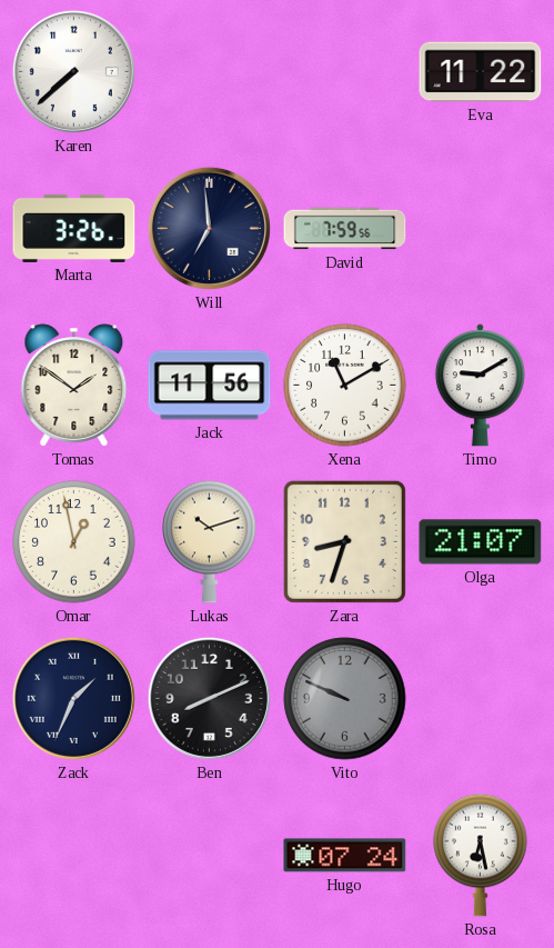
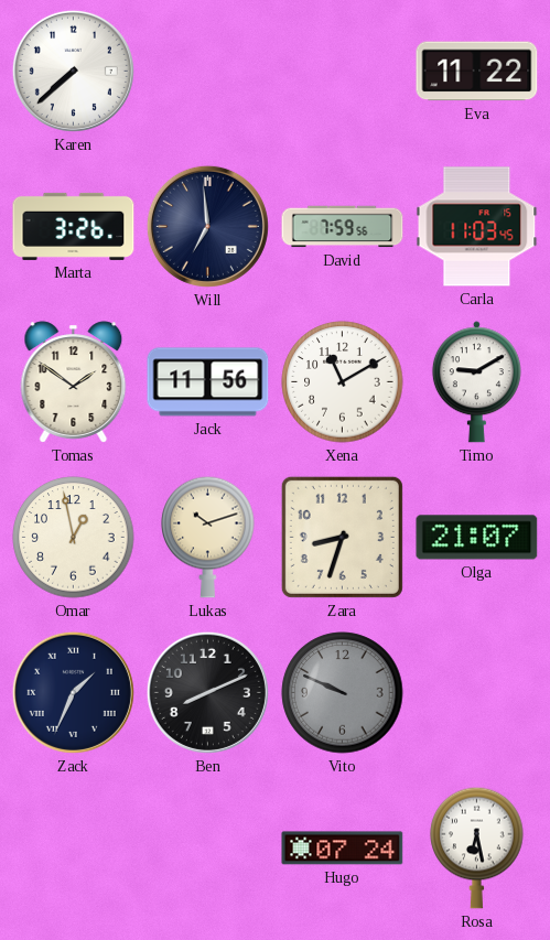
Carla: none -> 11:03
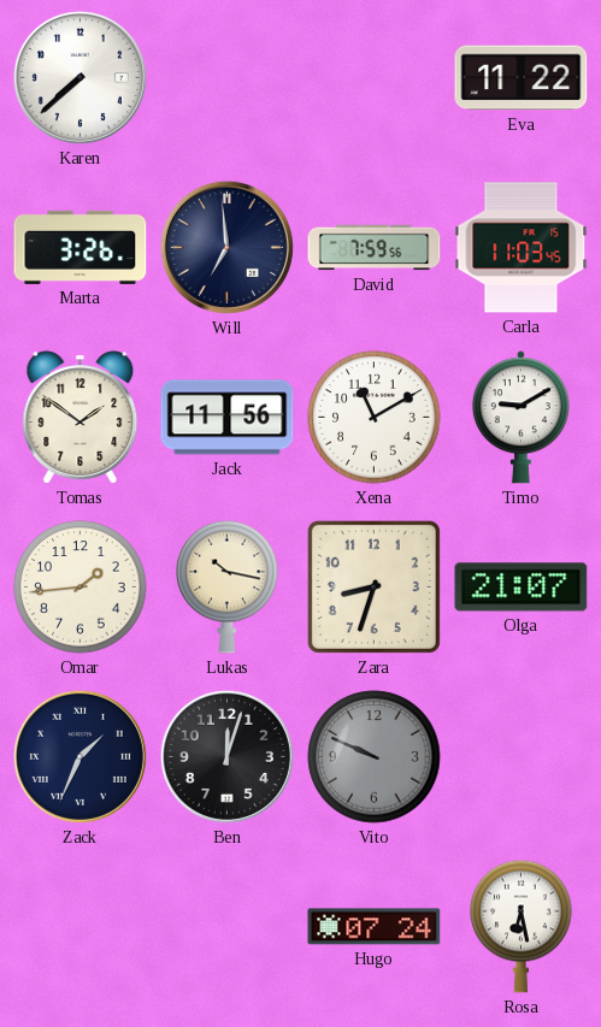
Omar: 12:58 -> 1:44
Lukas: 10:12 -> 10:17
Ben: 8:11 -> 12:03
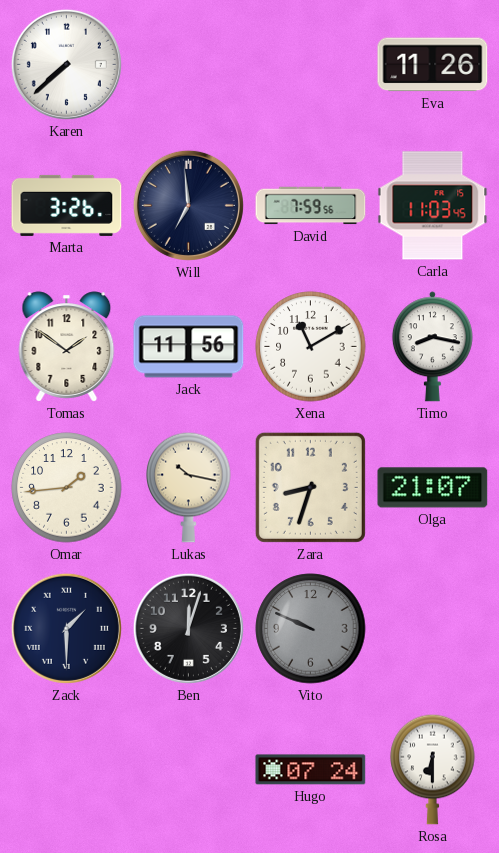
Eva: 11:22 -> 11:26
Timo: 9:10 -> 8:17
Zack: 1:34 -> 1:30
Rosa: 6:28 -> 6:30
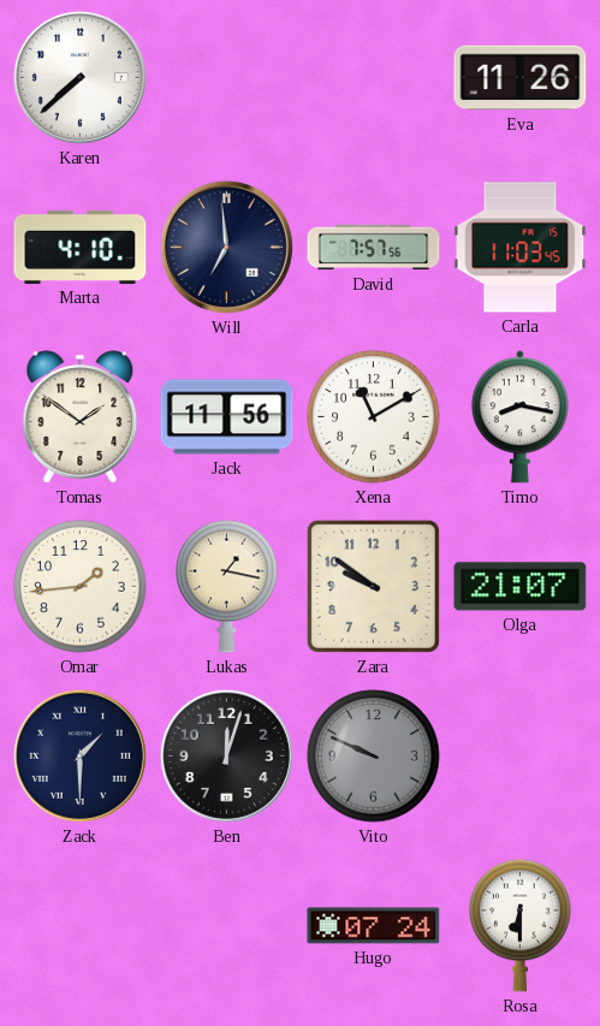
Marta: 3:26 -> 4:10
David: 7:59 -> 7:57
Lukas: 10:17 -> 1:17
Zara: 8:33 -> 9:51
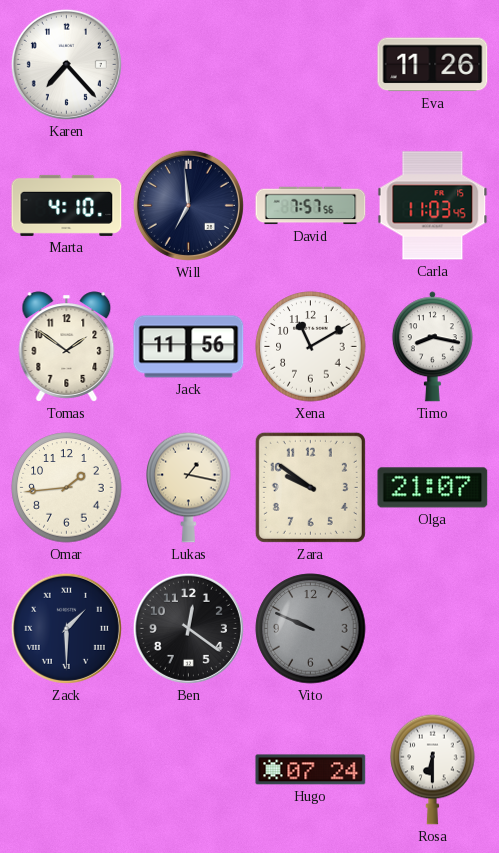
Karen: 7:38 -> 7:23
Ben: 12:03 -> 12:21
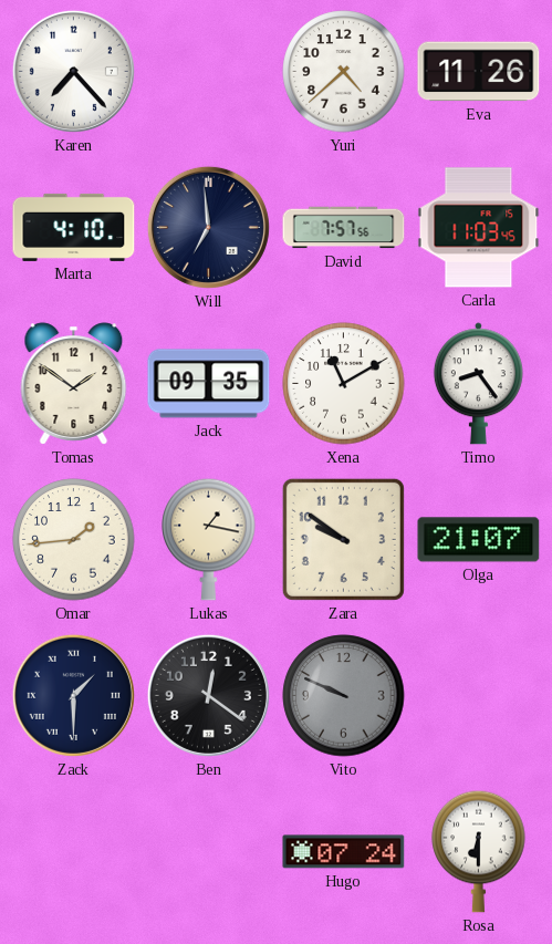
Yuri: none -> 4:38
Jack: 11:56 -> 09:35
Timo: 8:17 -> 8:24
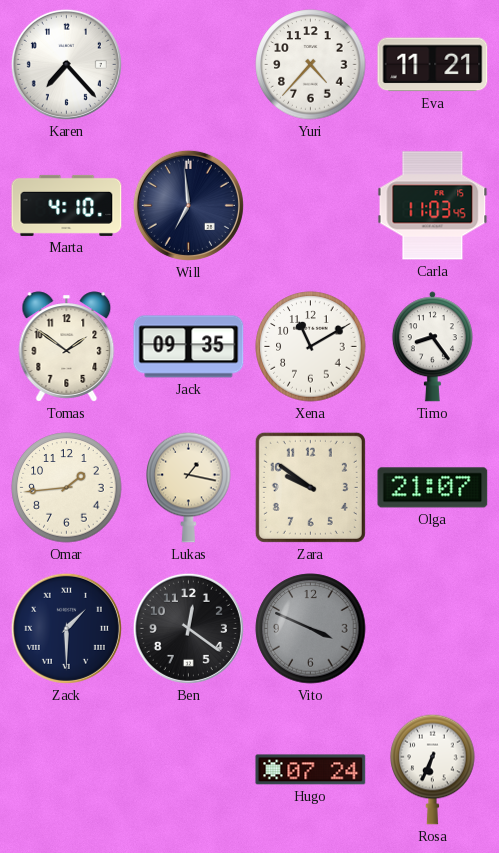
Yuri: 4:38 -> 4:37
Eva: 11:26 -> 11:21
David: 7:57 -> none
Vito: 9:49 -> 3:49
Rosa: 6:30 -> 6:34
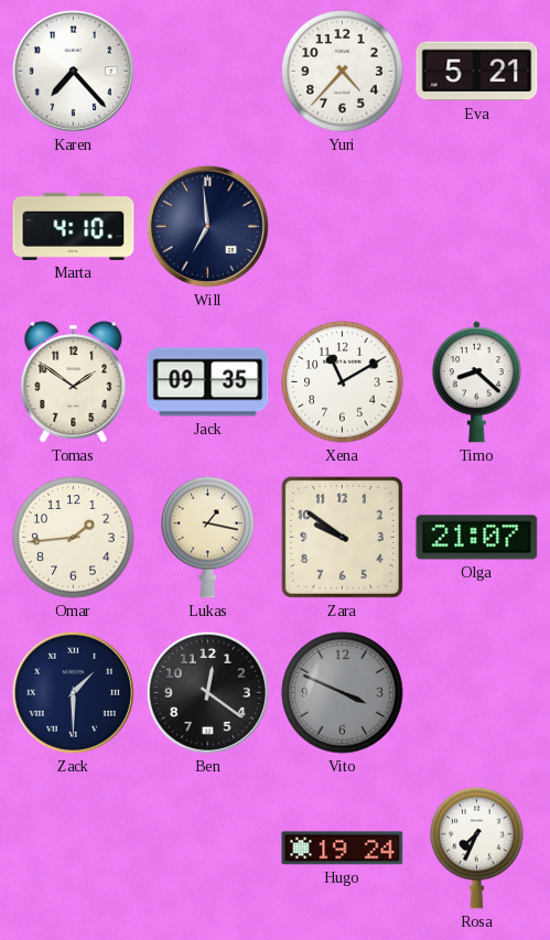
Eva: 11:21 -> 5:21
Carla: 11:03 -> none
Timo: 8:24 -> 8:22
Hugo: 07:24 -> 19:24
Rosa: 6:34 -> 7:34
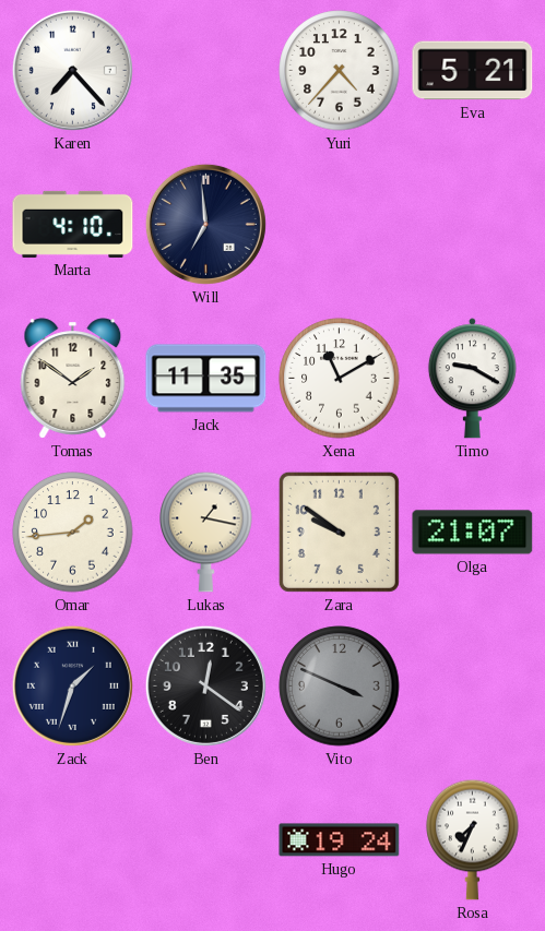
Jack: 09:35 -> 11:35
Timo: 8:22 -> 9:20
Zack: 1:30 -> 1:33
